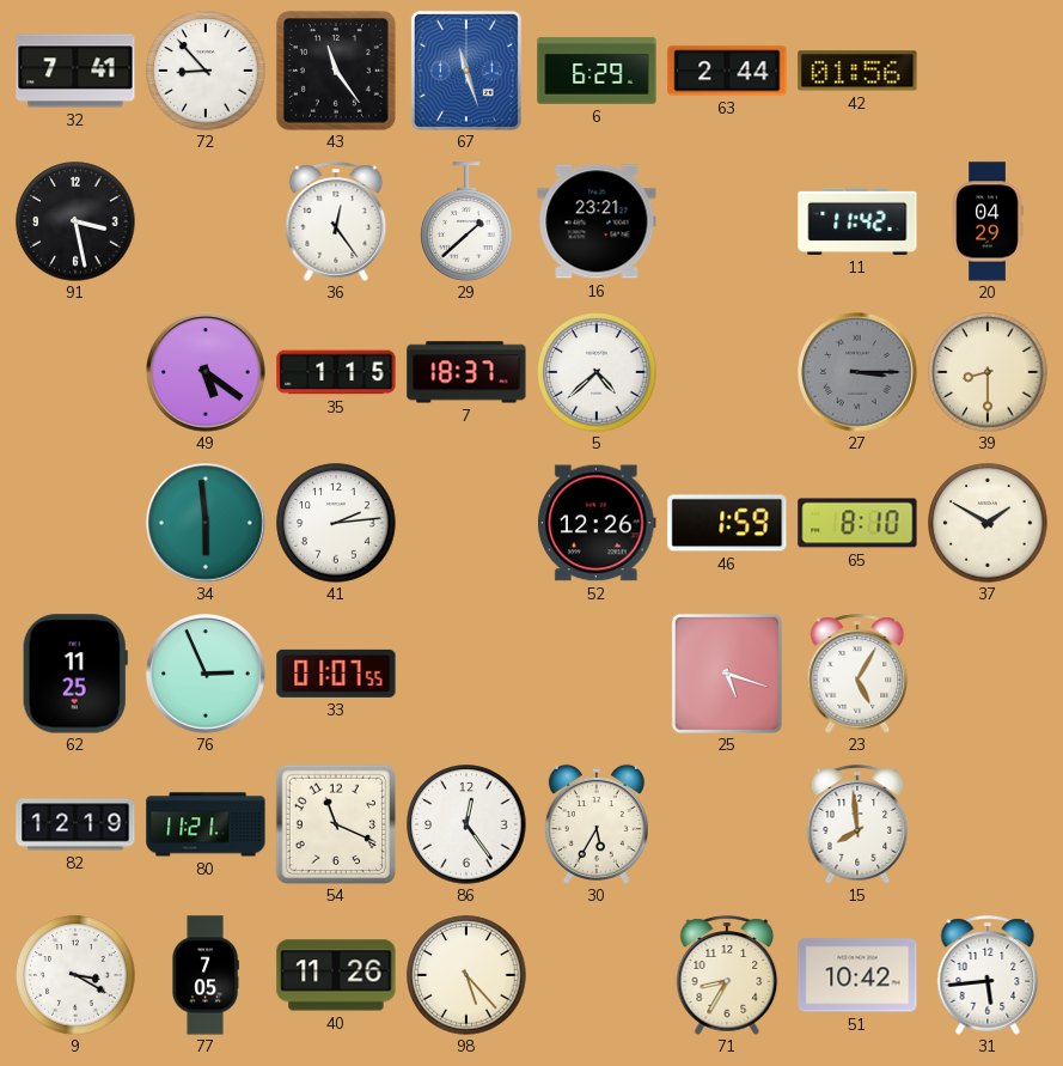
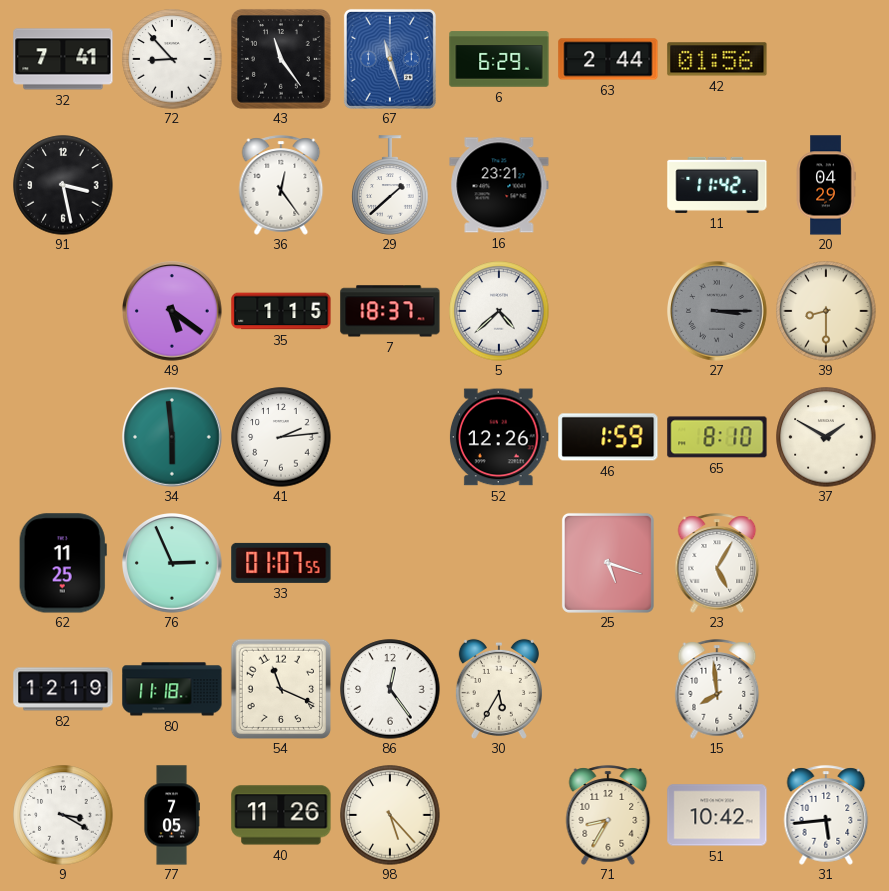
80: 11:21 -> 11:18
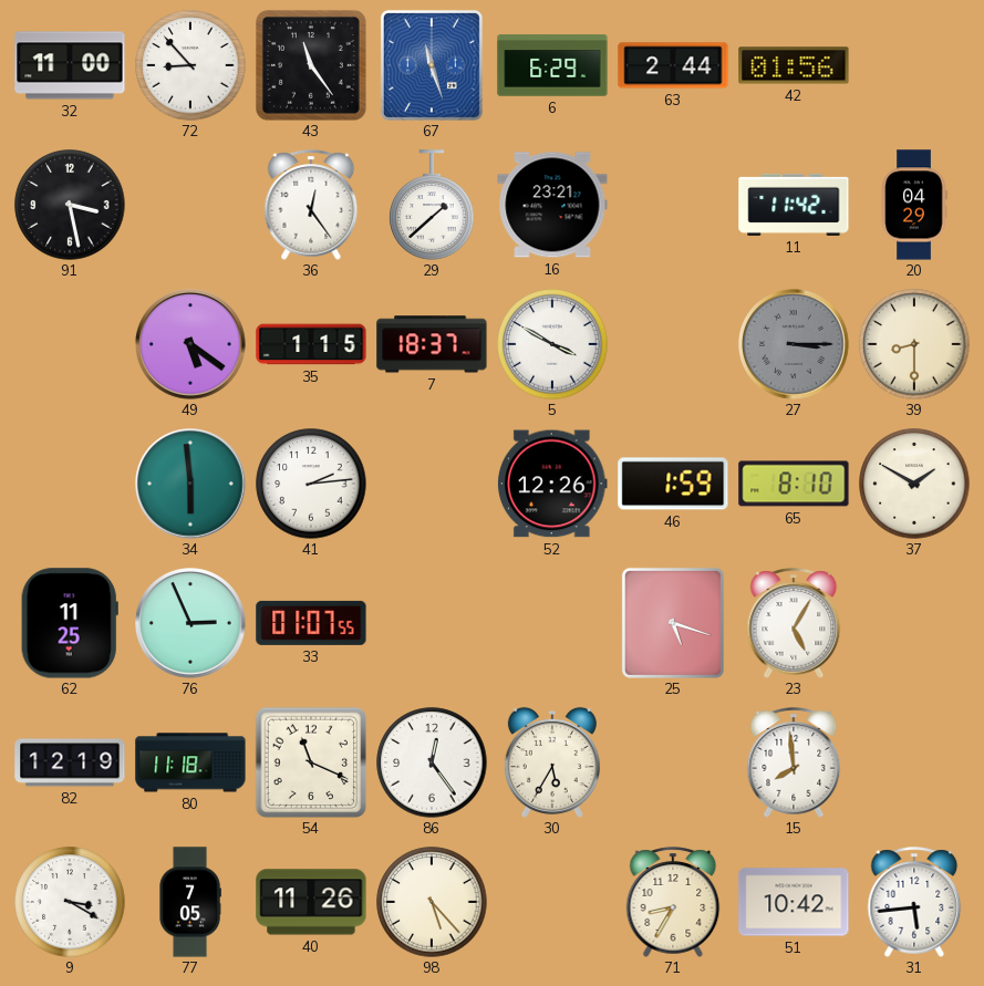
32: 7:41 -> 11:00
5: 4:38 -> 3:50
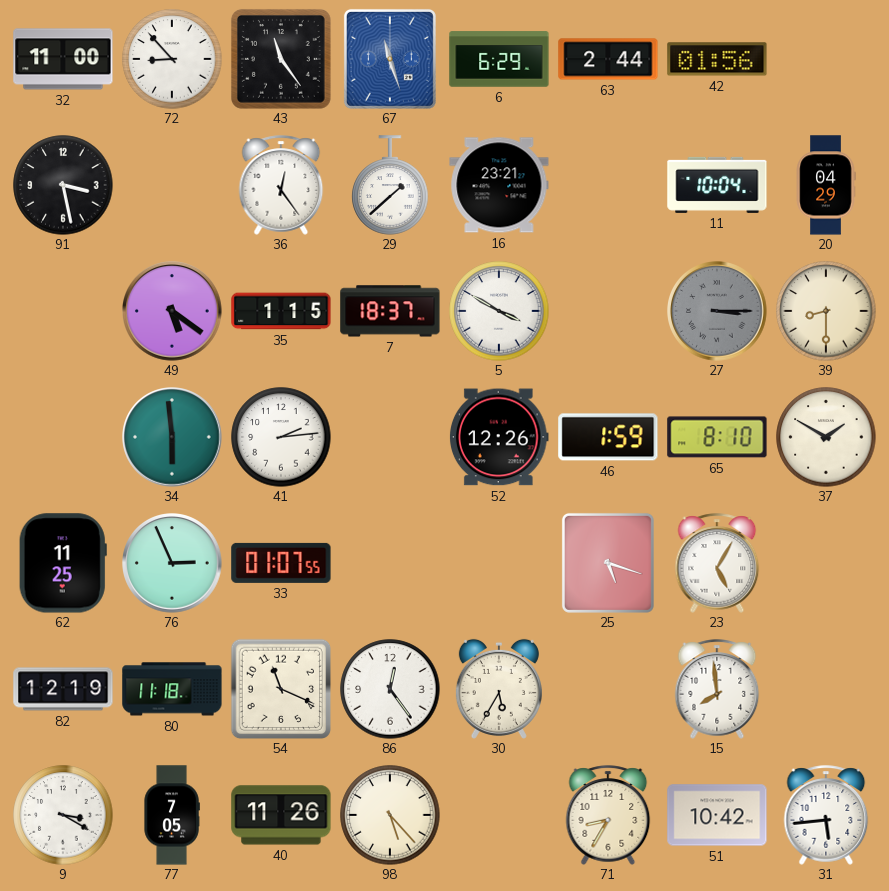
11: 11:42 -> 10:04
